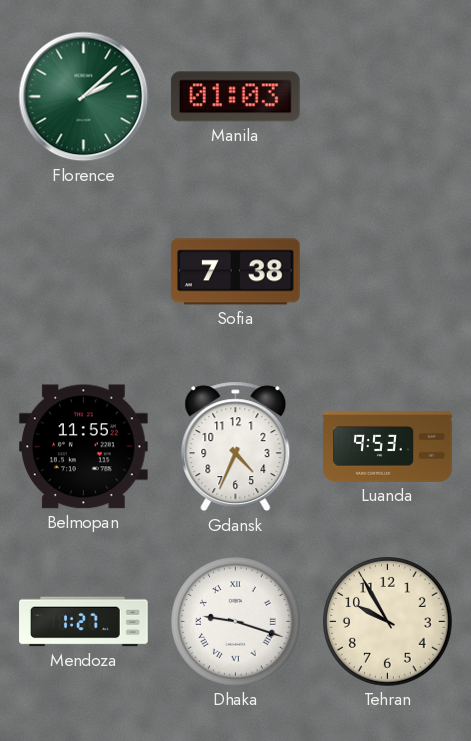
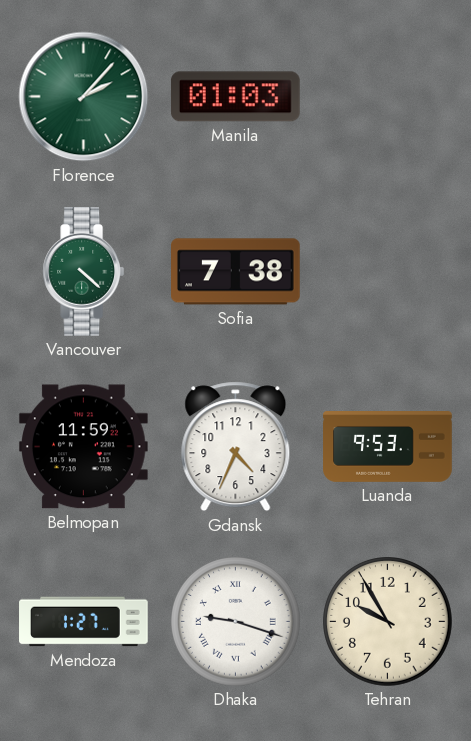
Florence: 2:08 -> 2:07
Vancouver: none -> 4:22
Belmopan: 11:55 -> 11:59
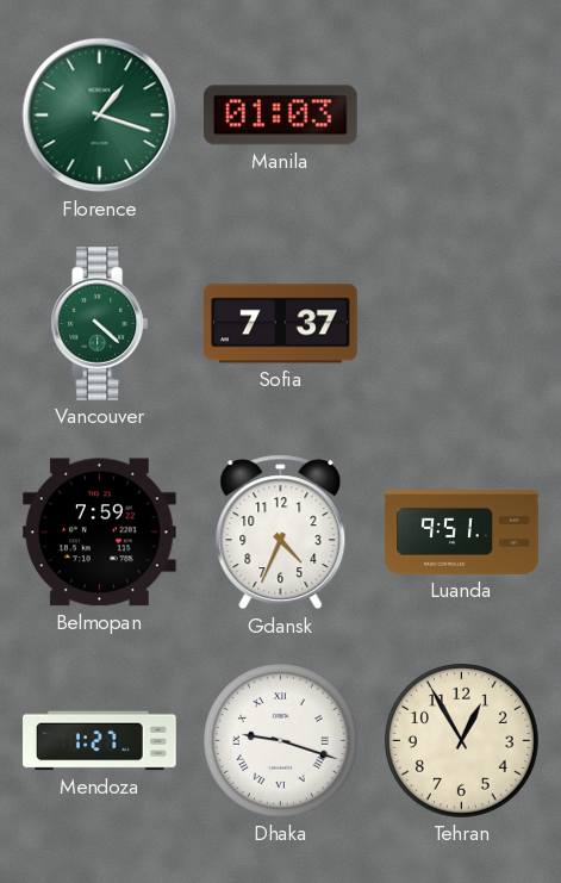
Florence: 2:07 -> 1:18
Sofia: 7:38 -> 7:37
Belmopan: 11:59 -> 7:59
Luanda: 9:53 -> 9:51
Tehran: 9:55 -> 12:55
